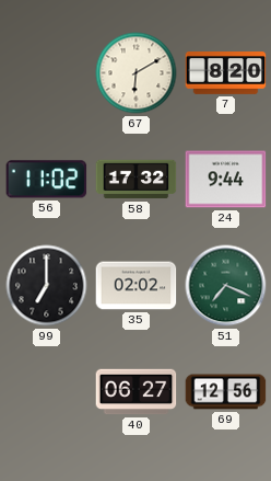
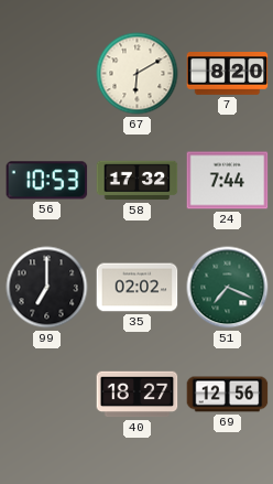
56: 11:02 -> 10:53
24: 9:44 -> 7:44
40: 06:27 -> 18:27
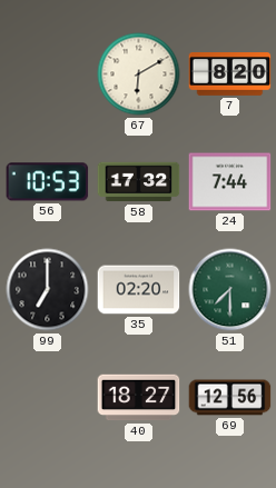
35: 02:02 -> 02:20
51: 7:19 -> 7:30
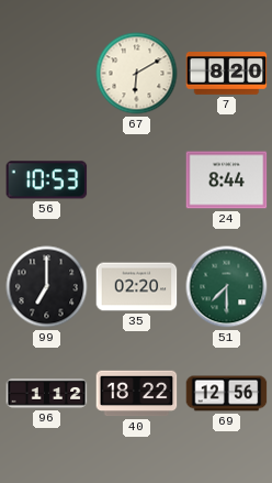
58: 17:32 -> none
24: 7:44 -> 8:44
96: none -> 1:12
40: 18:27 -> 18:22
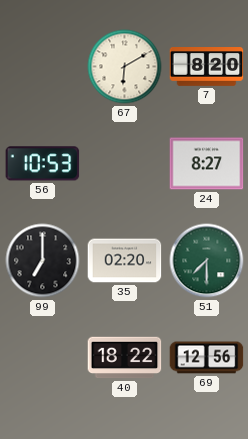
24: 8:44 -> 8:27
96: 1:12 -> none
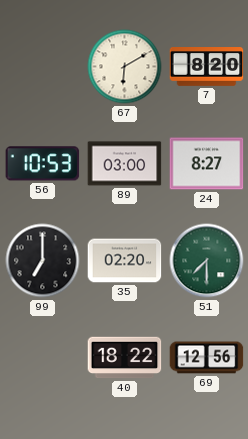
89: none -> 03:00
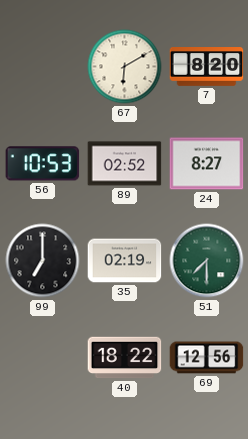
89: 03:00 -> 02:52
35: 02:20 -> 02:19
